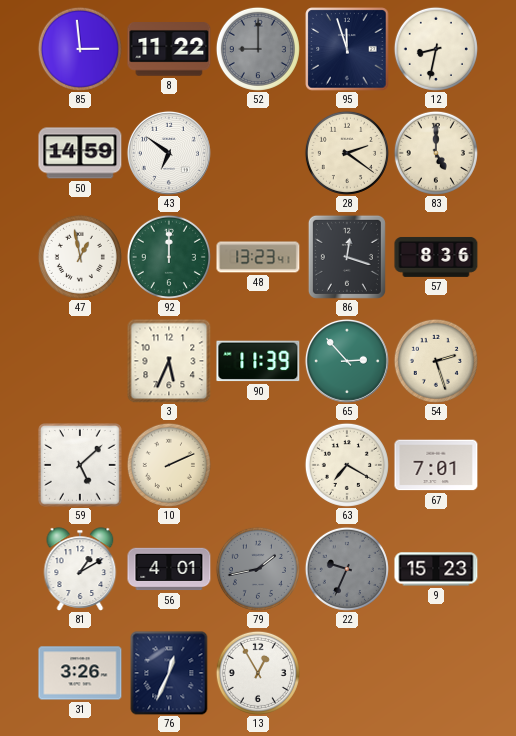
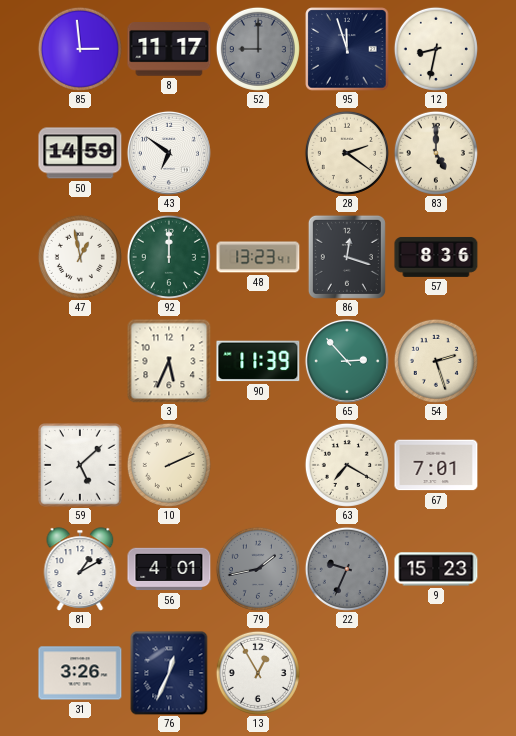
8: 11:22 -> 11:17
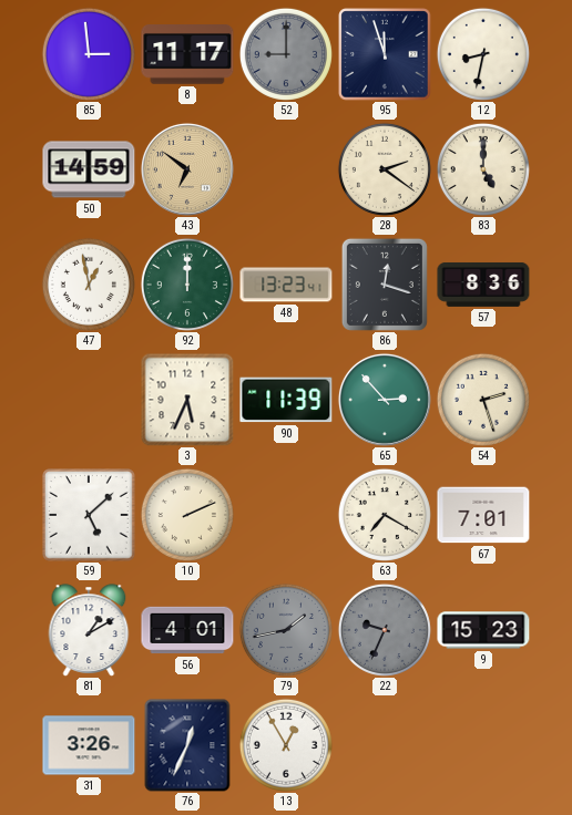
43 dial: white -> champagne
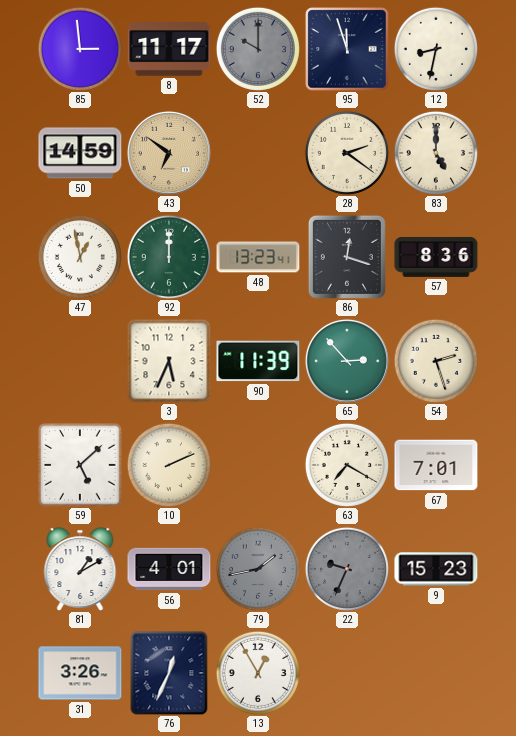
52: 9:00 -> 10:00
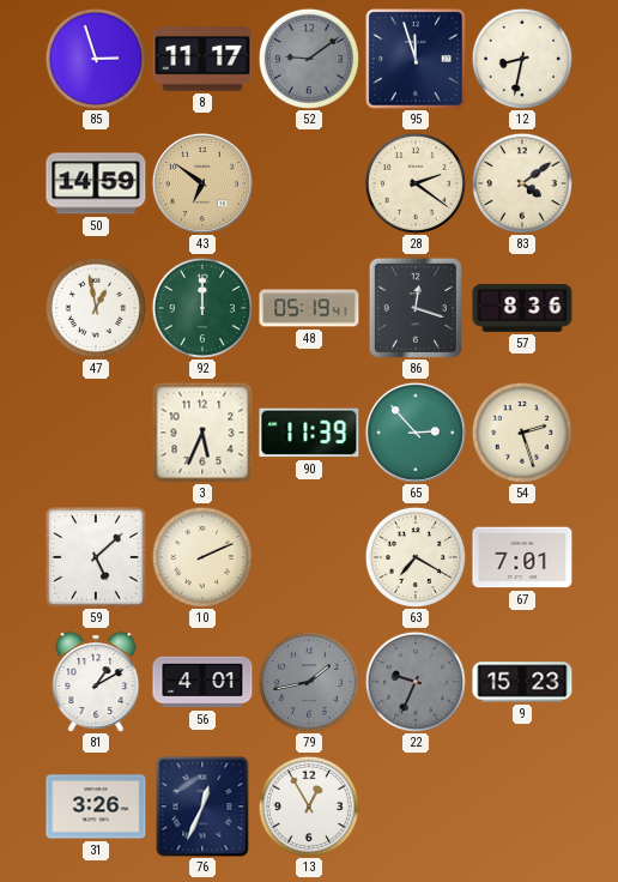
85: 2:59 -> 2:57
52: 10:00 -> 9:09
83: 5:00 -> 4:09
48: 13:23 -> 05:19
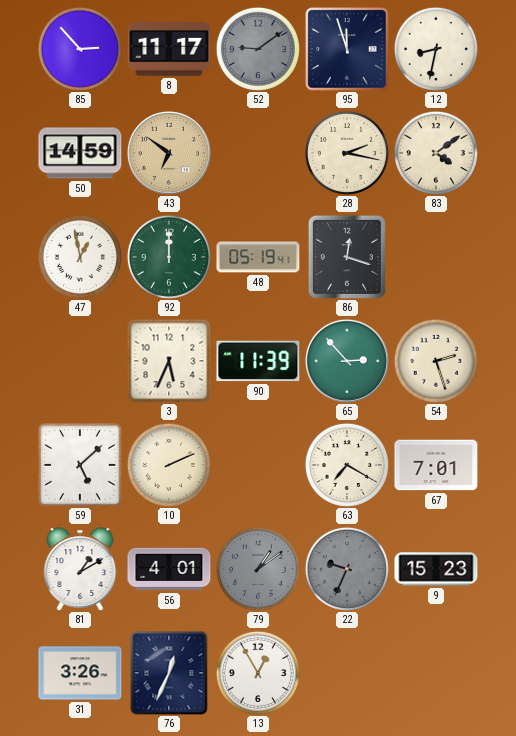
85: 2:57 -> 2:53
28: 2:21 -> 2:17
57: 8:36 -> none
79: 1:43 -> 1:09
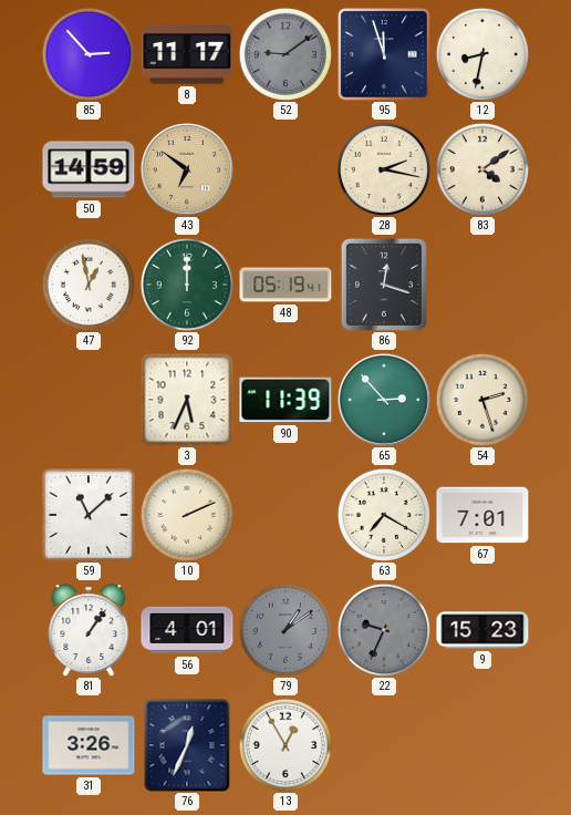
59: 5:08 -> 11:08
81: 1:10 -> 1:06
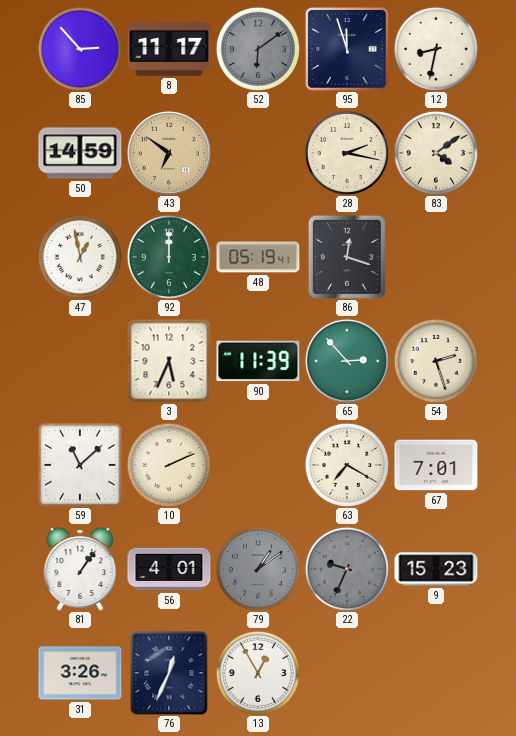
52: 9:09 -> 6:09
